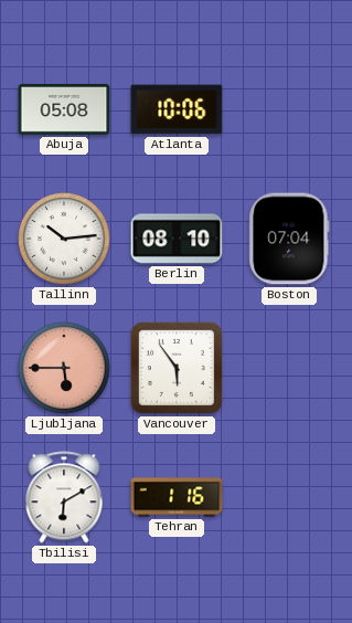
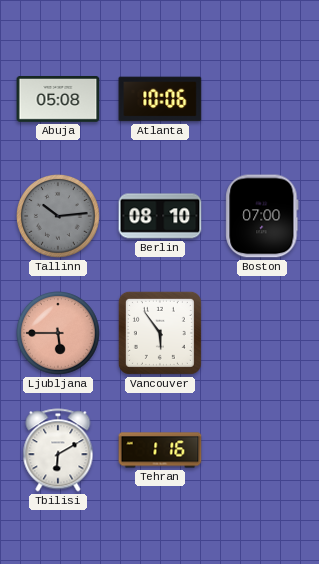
Tallinn dial: white -> grey
Boston: 07:04 -> 07:00
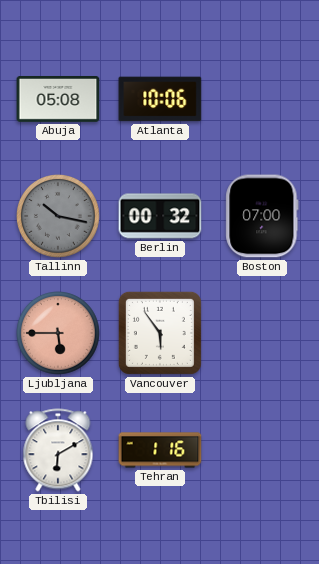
Tallinn: 10:14 -> 10:17
Berlin: 08:10 -> 00:32
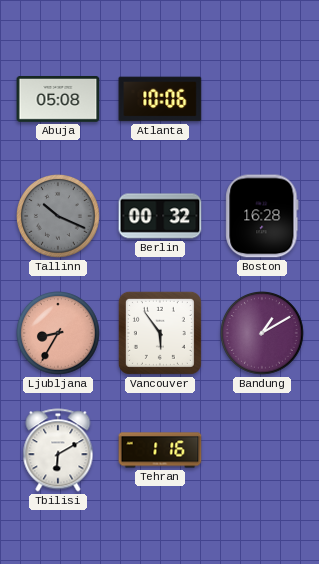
Tallinn: 10:17 -> 10:19
Boston: 07:00 -> 16:28
Ljubljana: 5:45 -> 8:35
Bandung: none -> 1:10
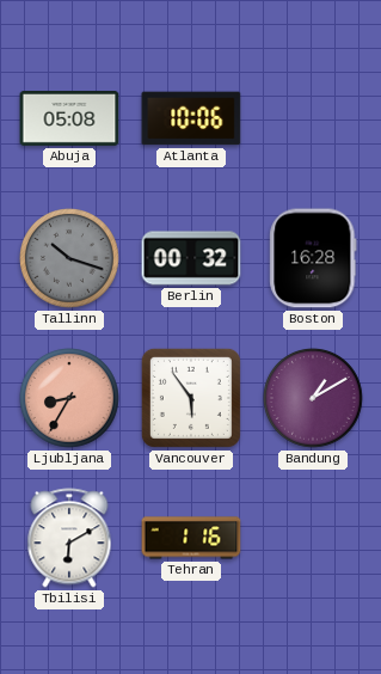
Tallinn: 10:19 -> 10:18
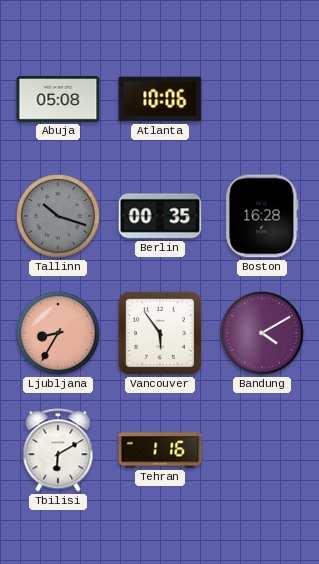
Berlin: 00:32 -> 00:35
Bandung: 1:10 -> 4:10
